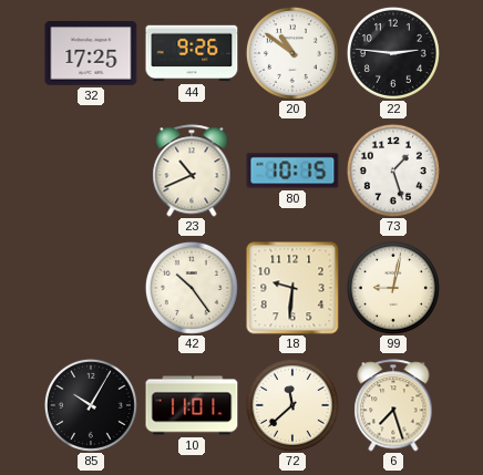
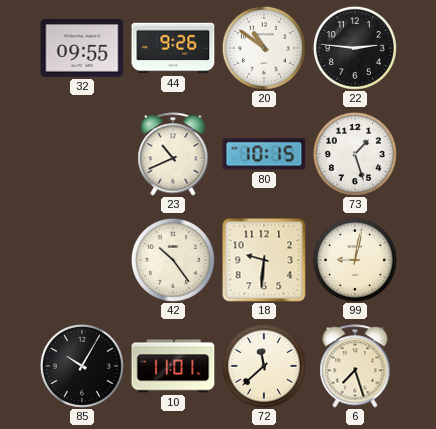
32: 17:25 -> 09:55
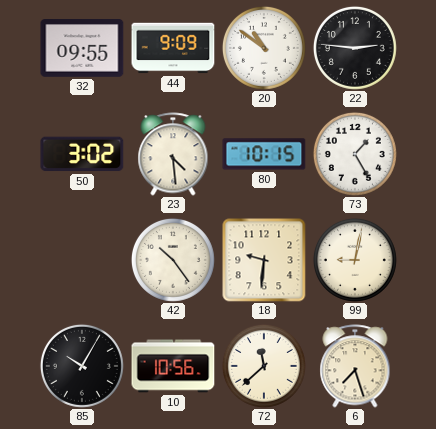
44: 9:26 -> 9:09
50: none -> 3:02
23: 10:41 -> 4:29
73: 1:27 -> 1:25
10: 11:01 -> 10:56
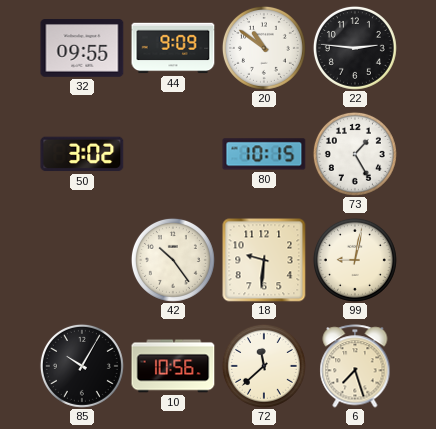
23: 4:29 -> none
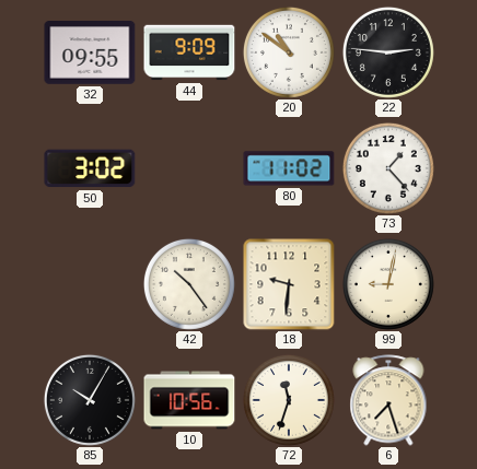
80: 10:15 -> 11:02
73: 1:25 -> 1:23
72: 11:38 -> 11:33
